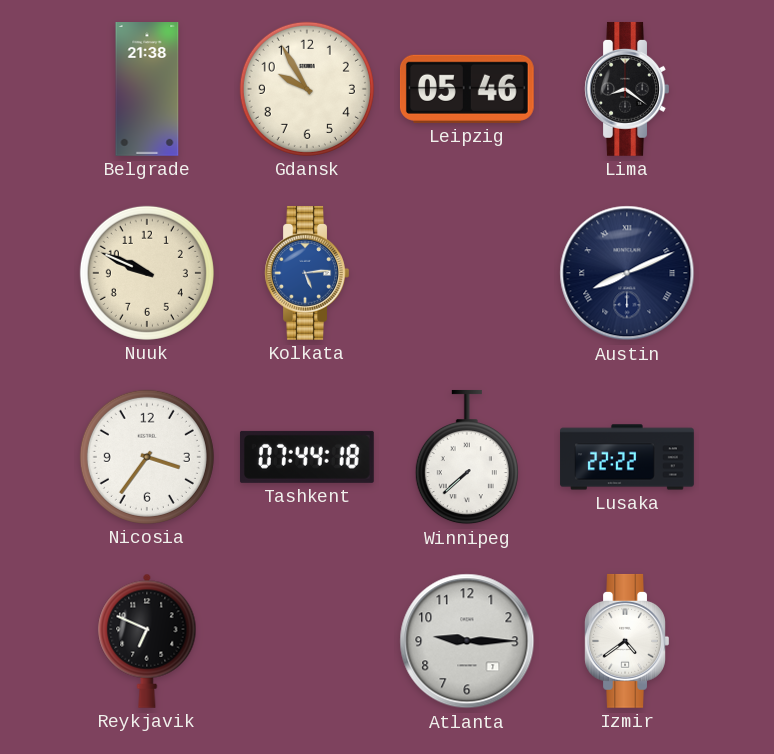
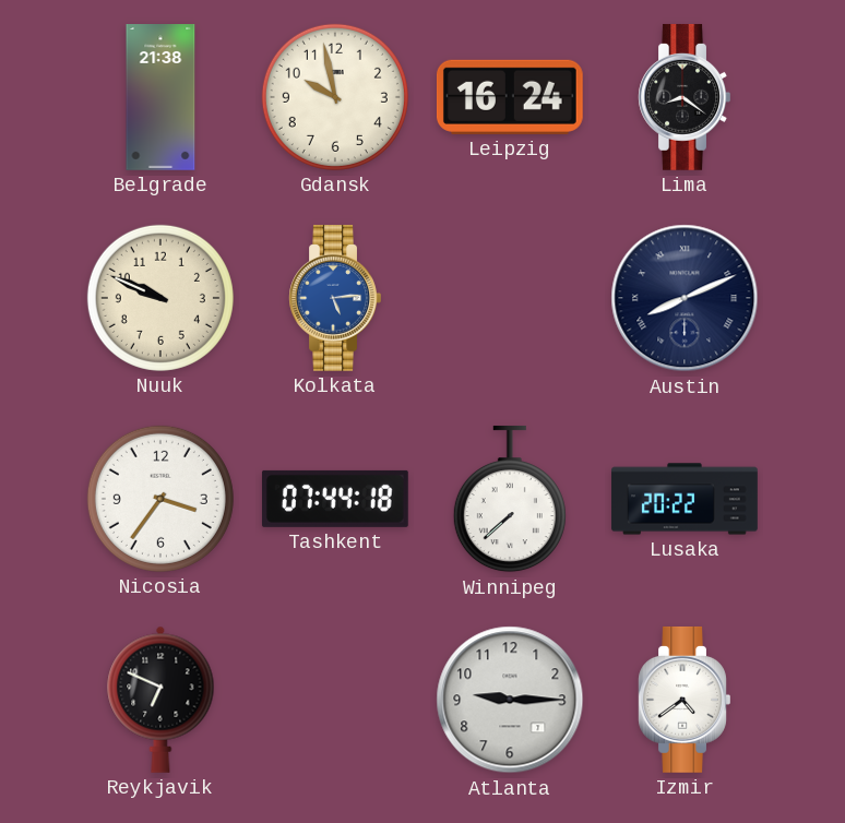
Gdansk: 9:55 -> 9:58
Leipzig: 05:46 -> 16:24
Lusaka: 22:22 -> 20:22
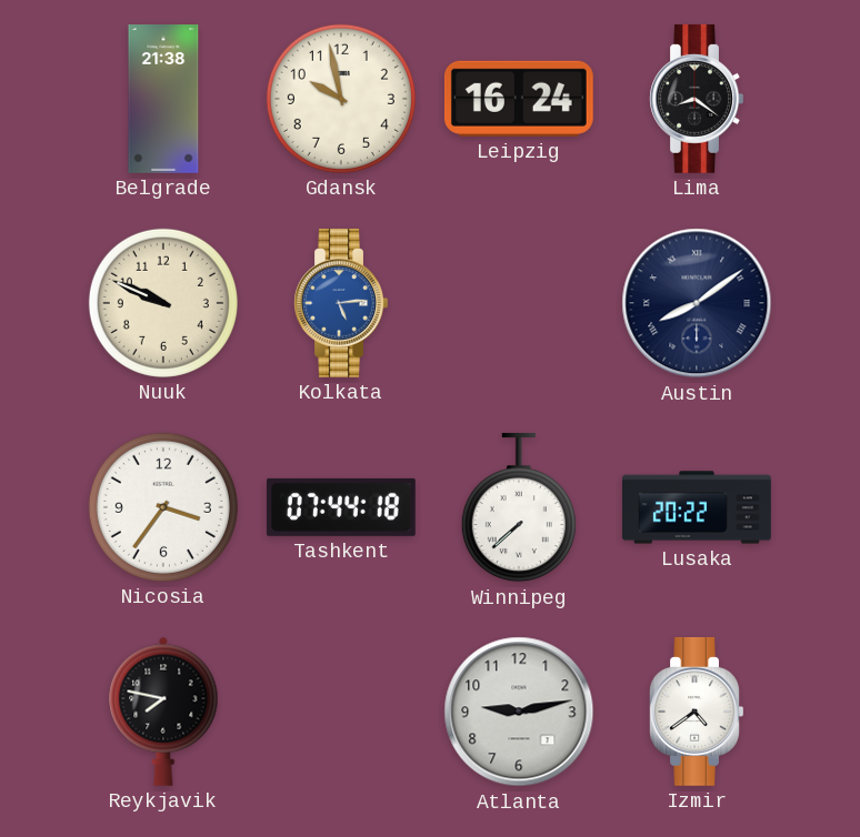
Austin: 8:11 -> 8:09
Reykjavik: 6:49 -> 7:47
Atlanta: 9:15 -> 9:13
